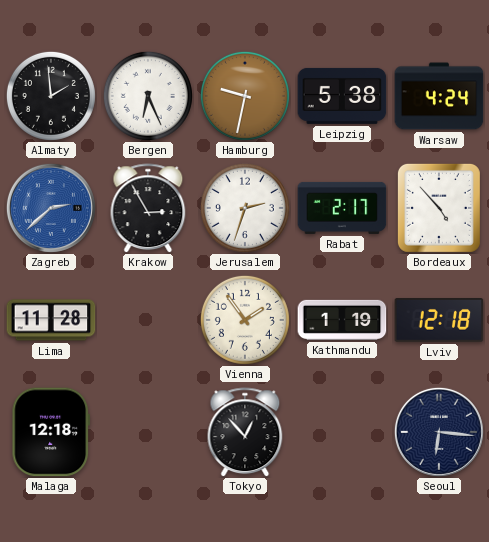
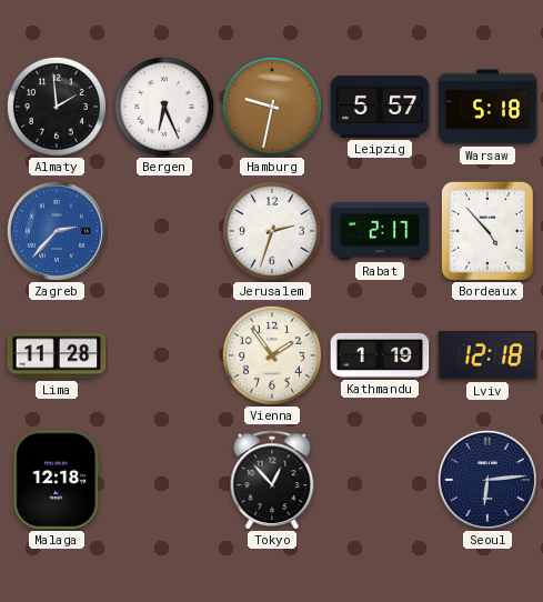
Leipzig: 5:38 -> 5:57
Warsaw: 4:24 -> 5:18
Zagreb: 2:38 -> 2:37
Krakow: 2:55 -> none
Seoul: 6:16 -> 6:14
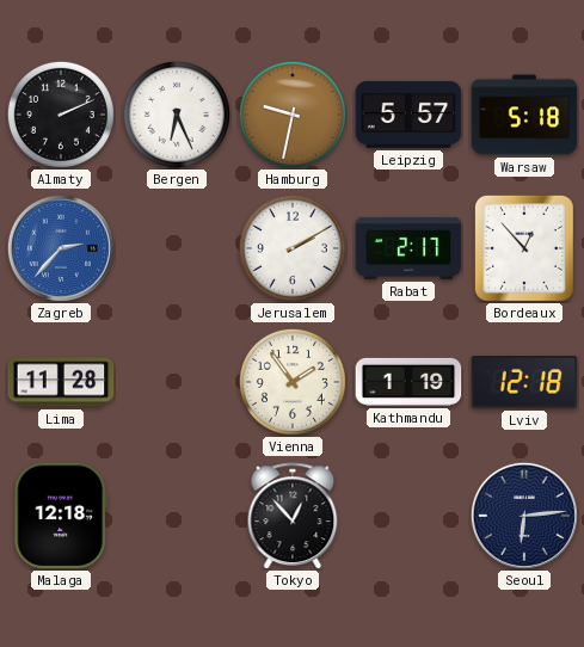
Almaty: 1:59 -> 2:11
Jerusalem: 2:33 -> 2:10
Bordeaux: 4:53 -> 12:53
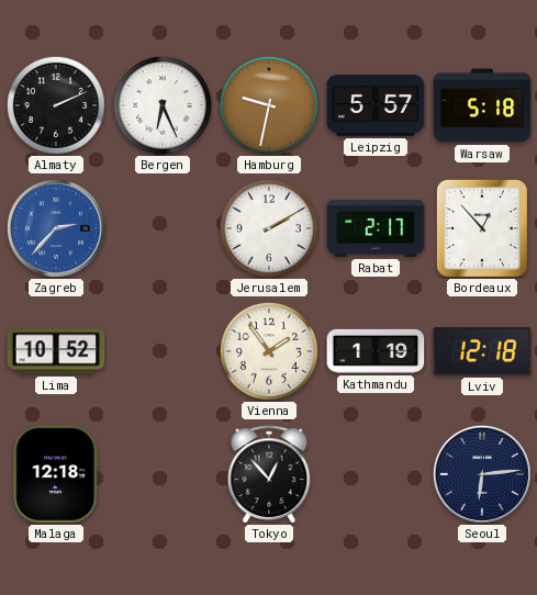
Lima: 11:28 -> 10:52
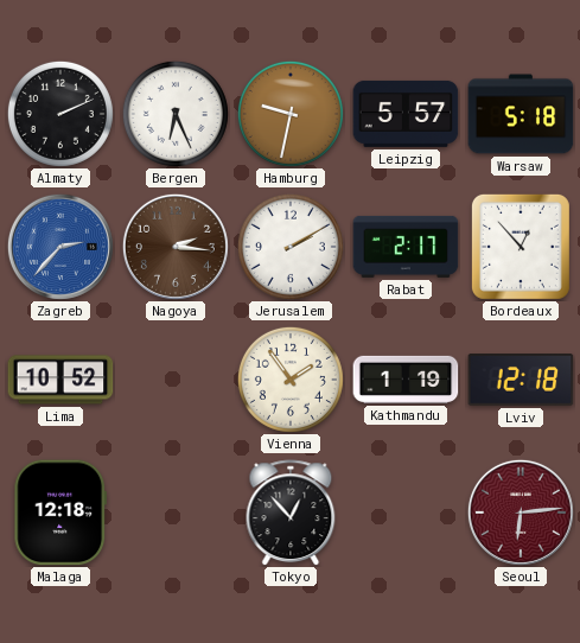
Nagoya: none -> 2:16
Seoul dial: navy -> burgundy
